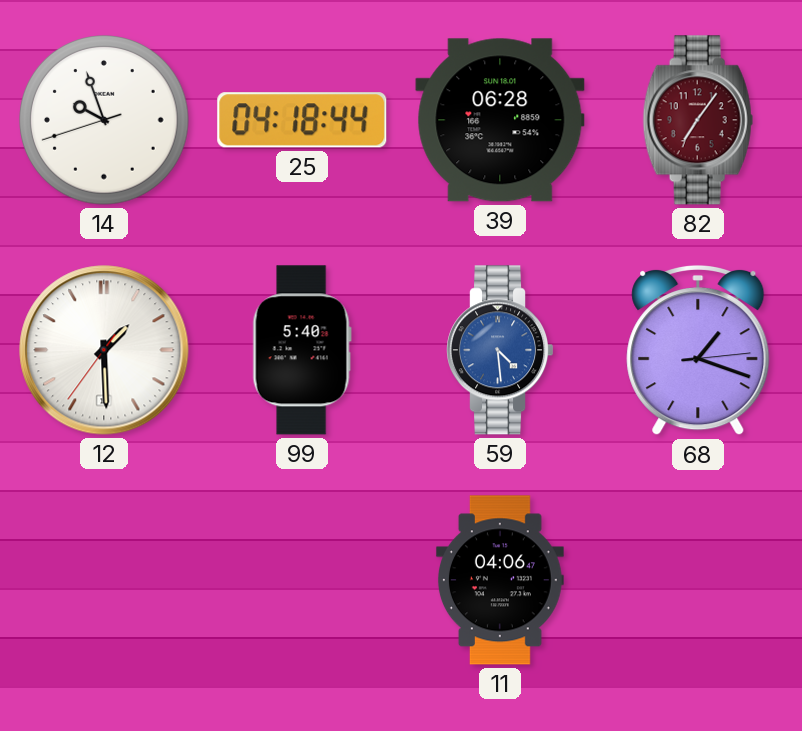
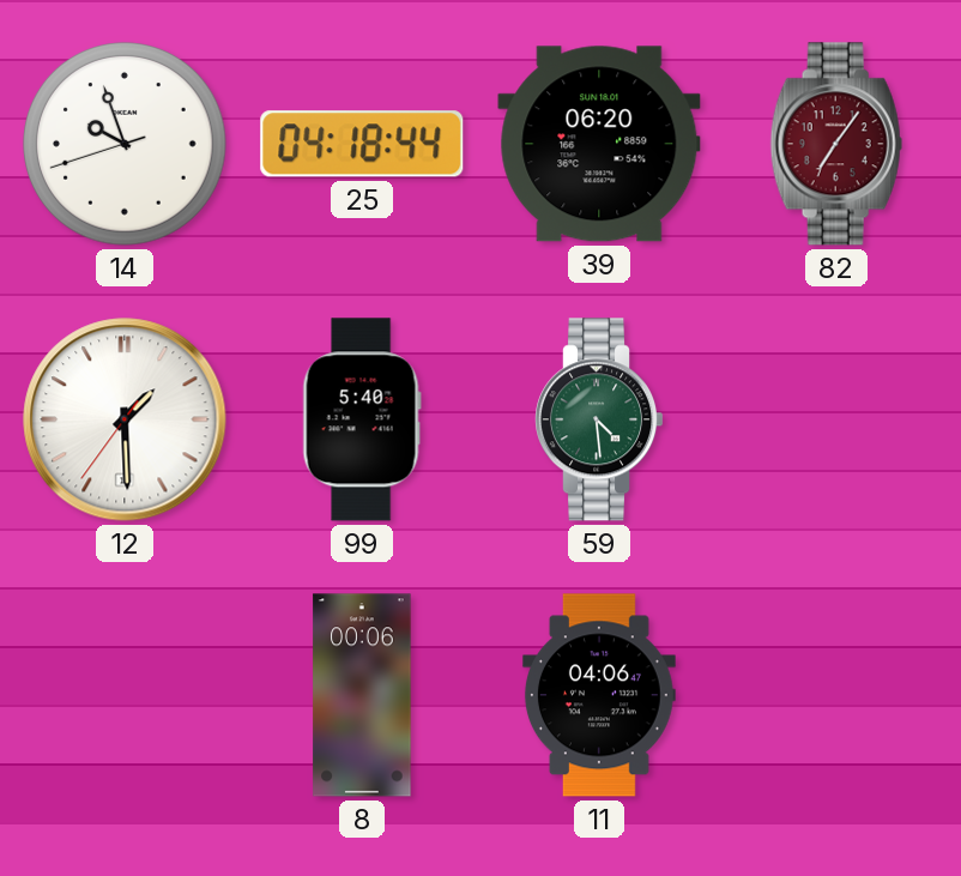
39: 06:28 -> 06:20
59 dial: blue -> green
68: 1:18 -> none
8: none -> 00:06
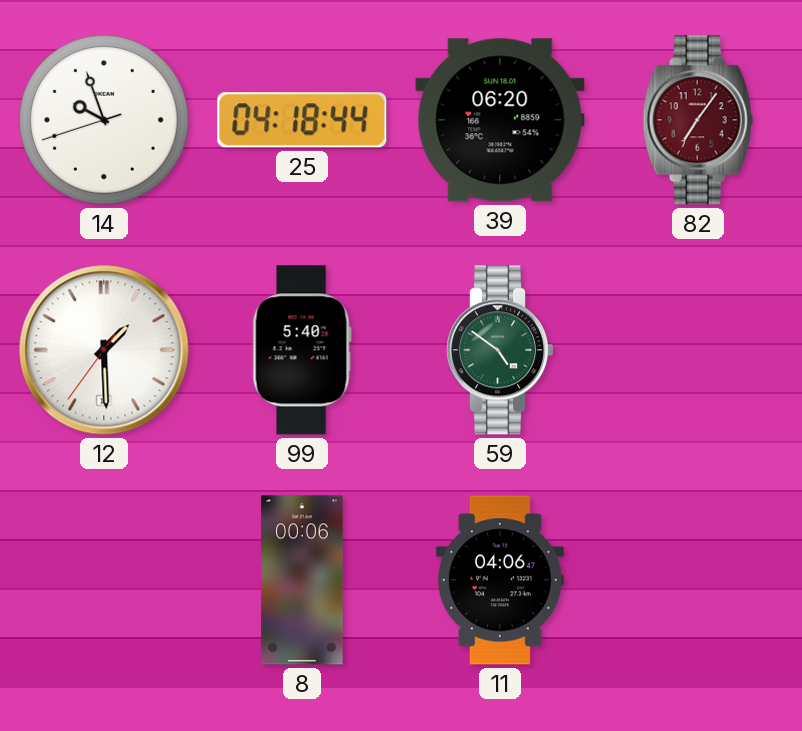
59: 4:29 -> 4:51
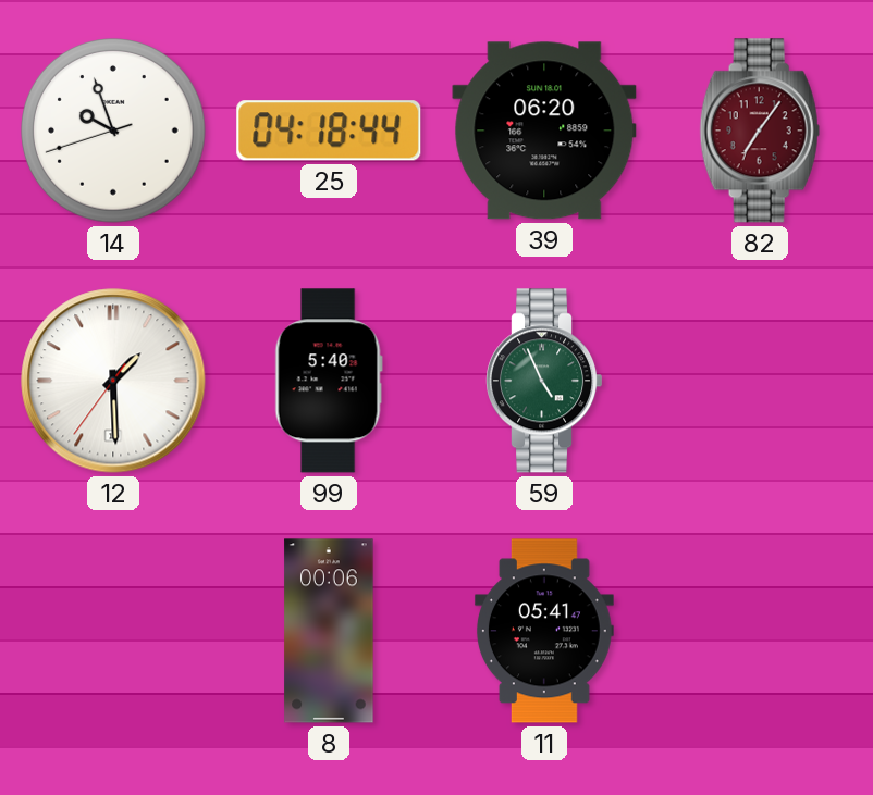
59: 4:51 -> 4:56
11: 04:06 -> 05:41
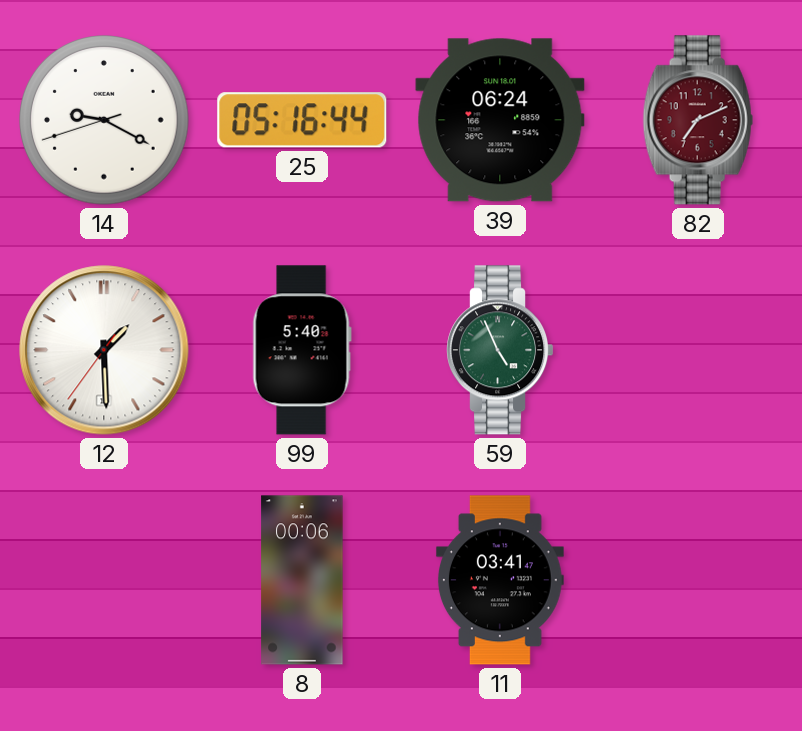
14: 9:56 -> 9:19
25: 04:18 -> 05:16
39: 06:20 -> 06:24
82: 7:06 -> 7:11
11: 05:41 -> 03:41
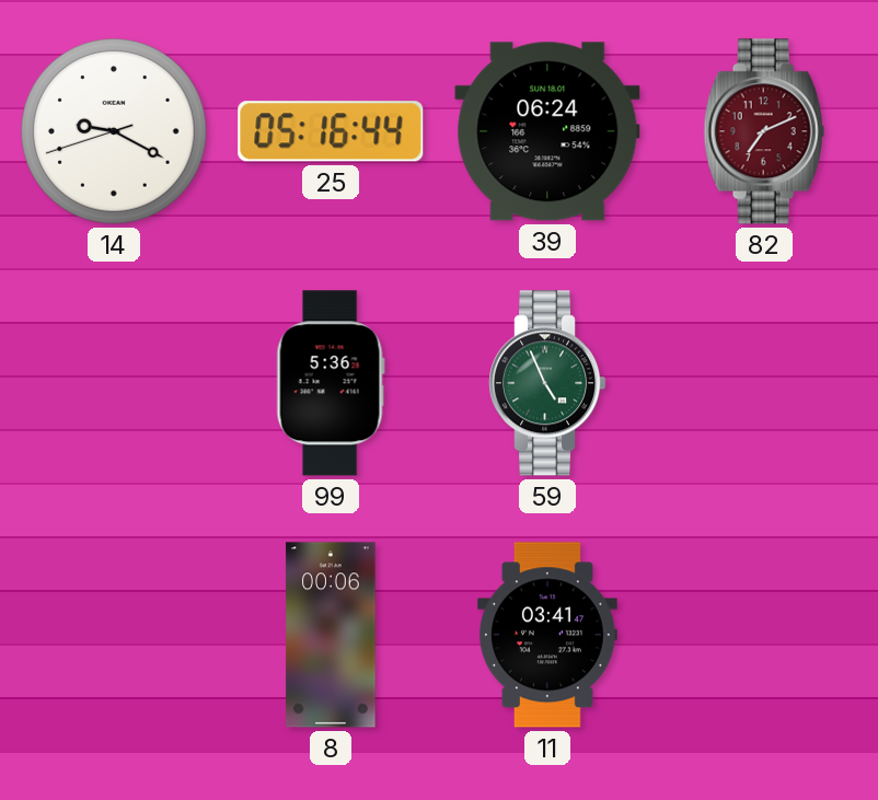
12: 1:29 -> none
99: 5:40 -> 5:36
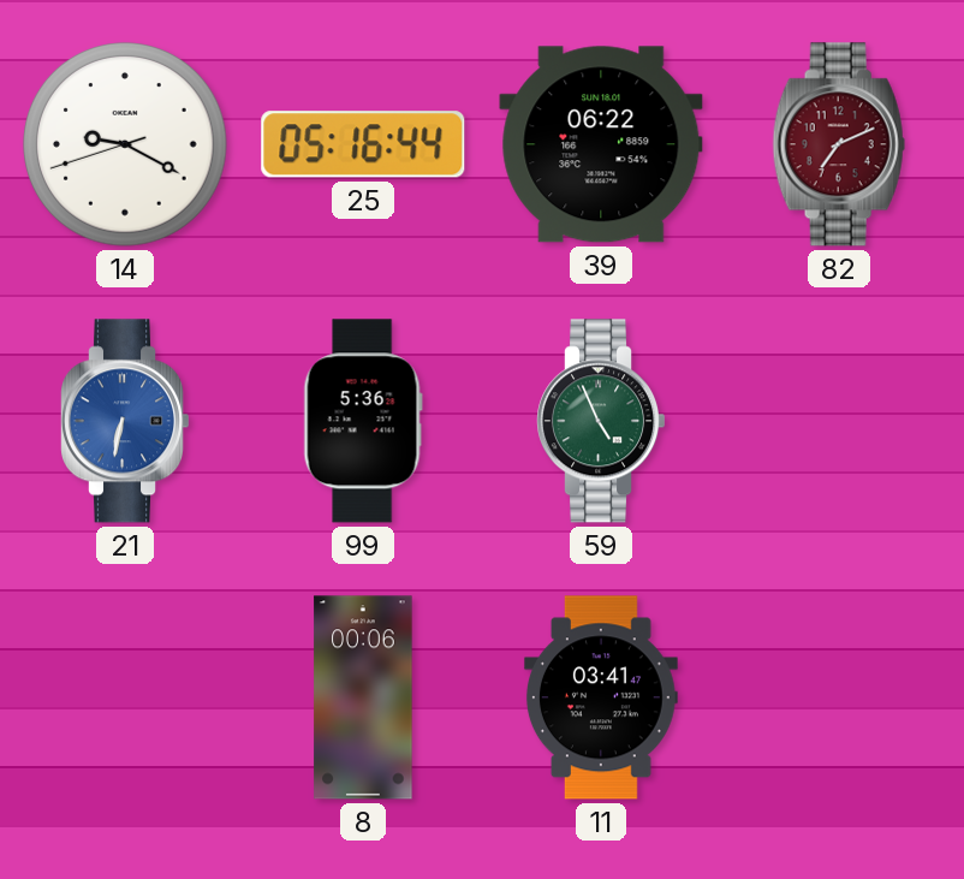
39: 06:24 -> 06:22
21: none -> 6:32
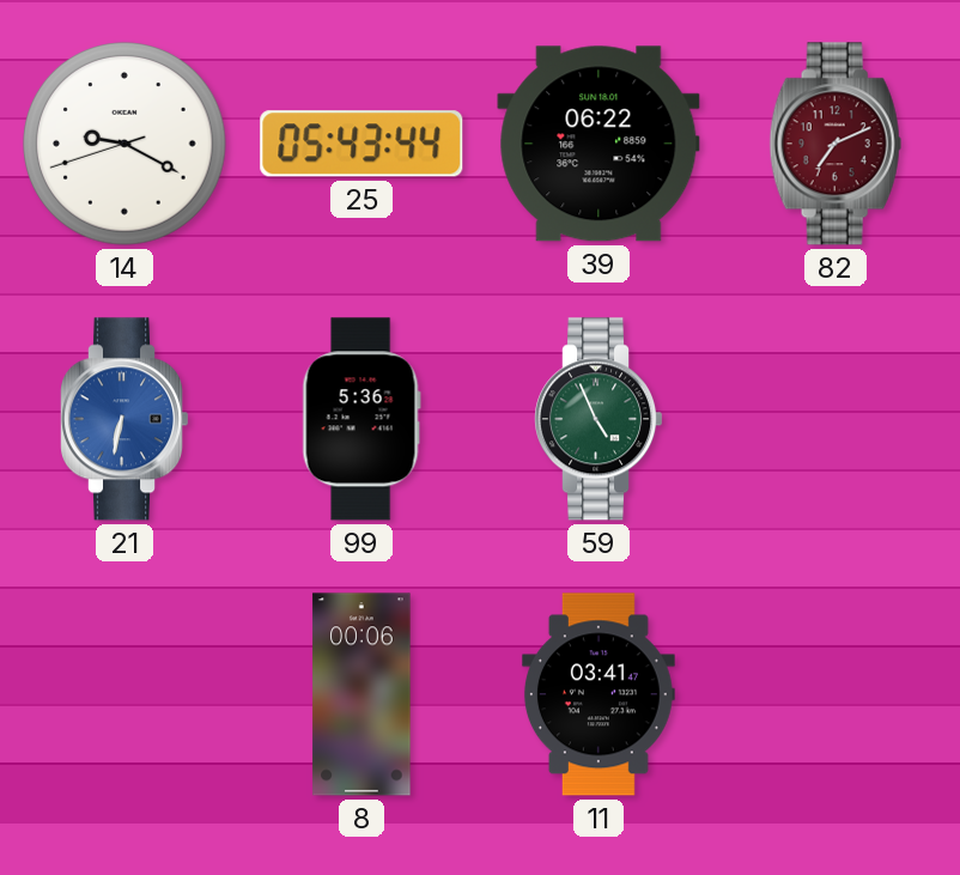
25: 05:16 -> 05:43
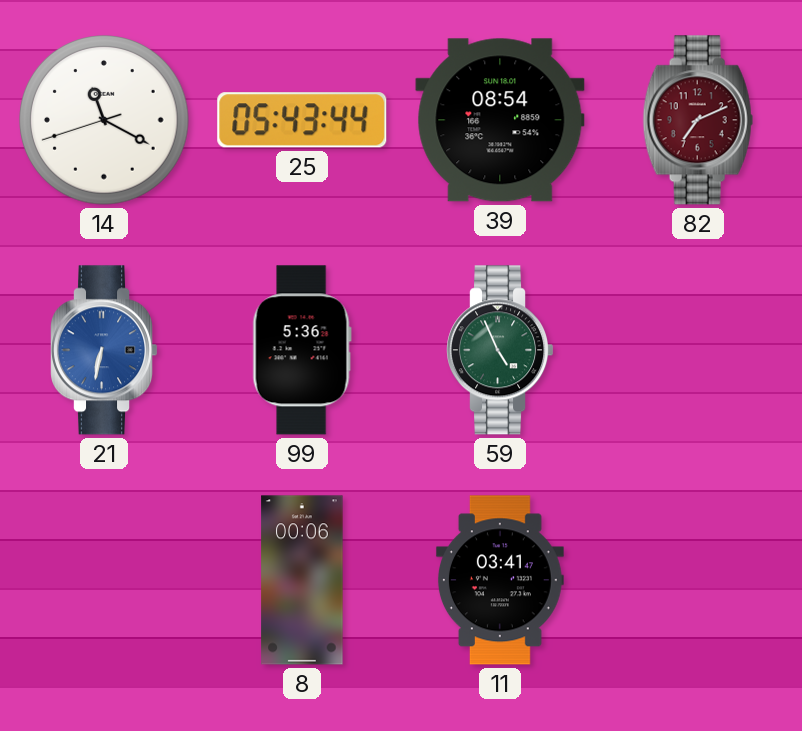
14: 9:19 -> 11:19
39: 06:22 -> 08:54
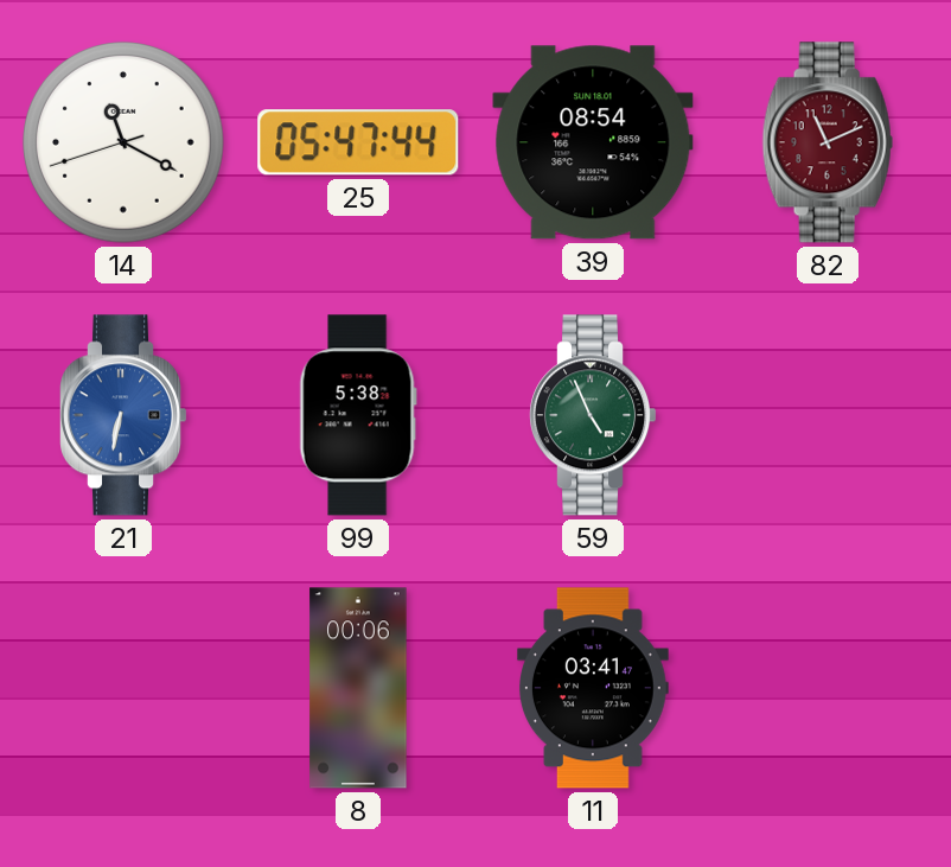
25: 05:43 -> 05:47
82: 7:11 -> 11:11
99: 5:36 -> 5:38
